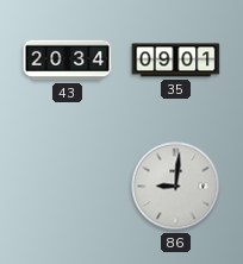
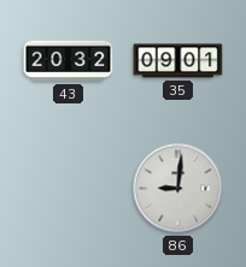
43: 20:34 -> 20:32
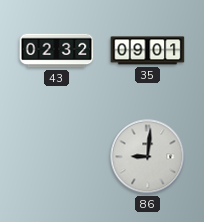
43: 20:32 -> 02:32
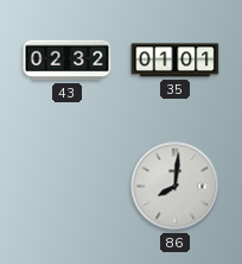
35: 09:01 -> 01:01
86: 9:01 -> 8:01
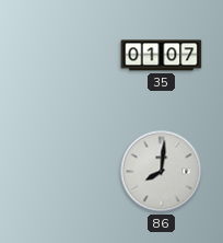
43: 02:32 -> none
35: 01:01 -> 01:07
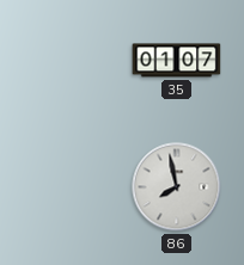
86: 8:01 -> 7:58
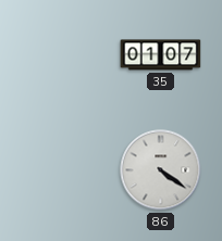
86: 7:58 -> 4:21
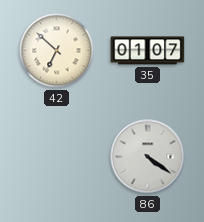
42: none -> 6:52
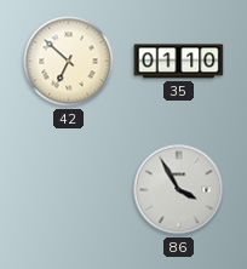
35: 01:07 -> 01:10
86: 4:21 -> 3:55
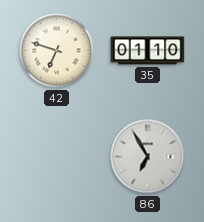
42: 6:52 -> 6:48
86: 3:55 -> 6:55
